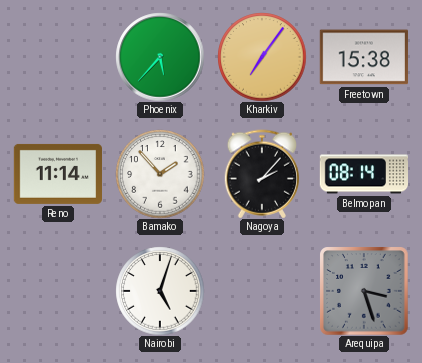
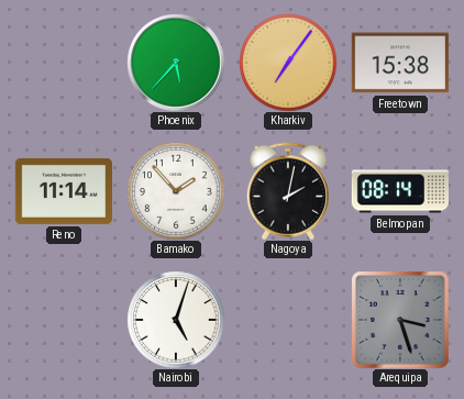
Nagoya: 2:07 -> 2:02
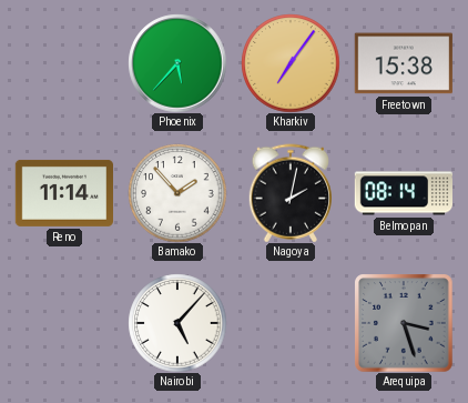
Nairobi: 5:03 -> 5:07
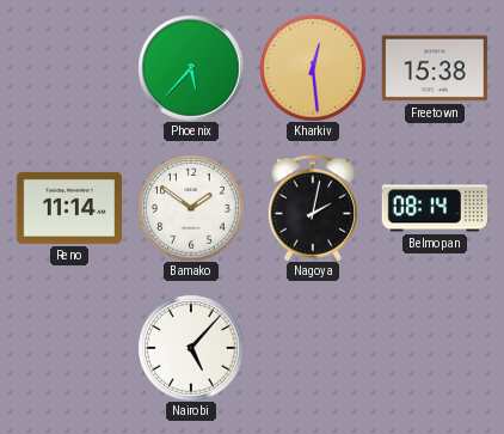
Kharkiv: 7:06 -> 12:29
Bamako: 1:53 -> 1:51
Arequipa: 3:27 -> none
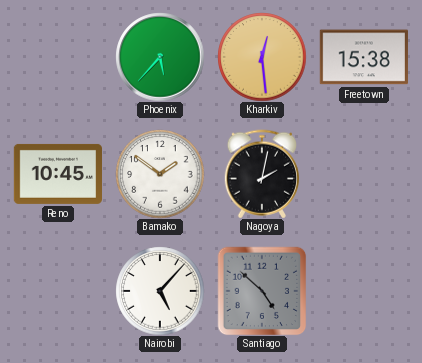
Reno: 11:14 -> 10:45
Belmopan: 08:14 -> none
Santiago: none -> 4:52
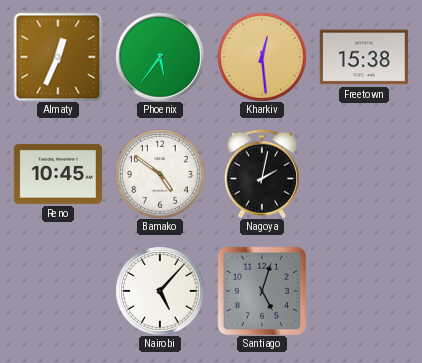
Almaty: none -> 12:34
Phoenix: 5:37 -> 5:36
Bamako: 1:51 -> 4:51
Santiago: 4:52 -> 5:03
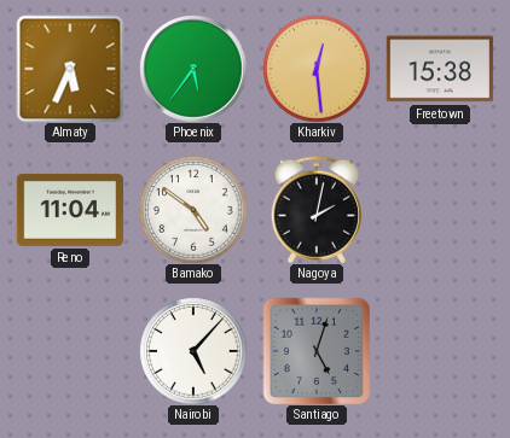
Almaty: 12:34 -> 5:34
Reno: 10:45 -> 11:04
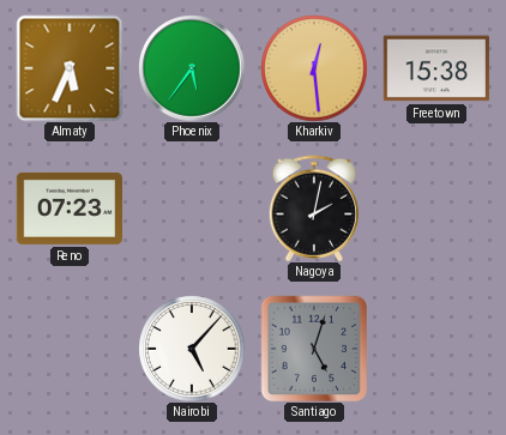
Reno: 11:04 -> 07:23
Bamako: 4:51 -> none
